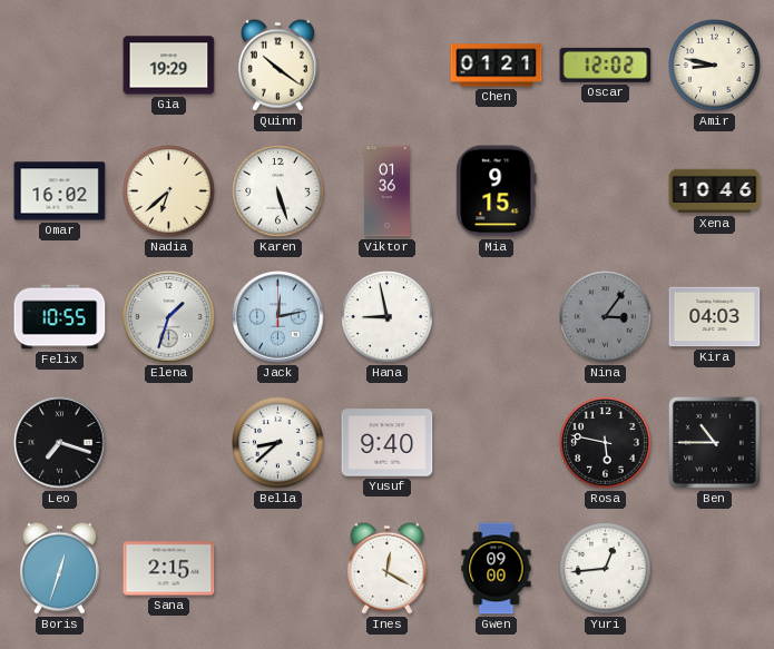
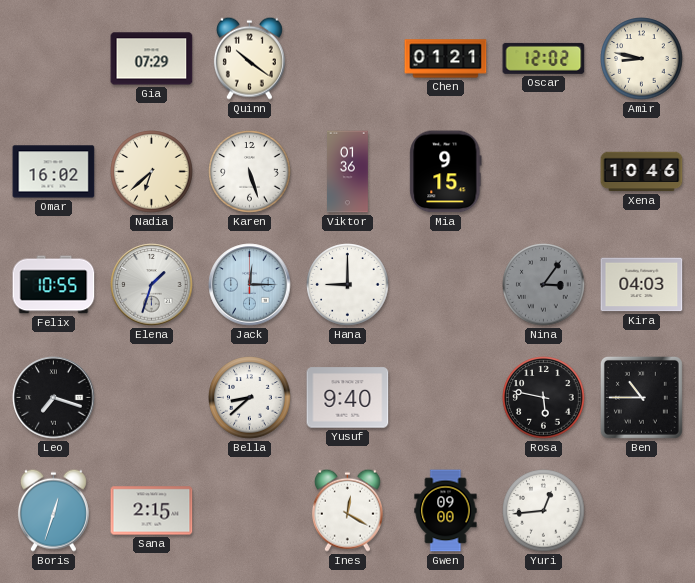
Gia: 19:29 -> 07:29
Jack: 12:13 -> 12:15
Hana: 8:58 -> 9:00
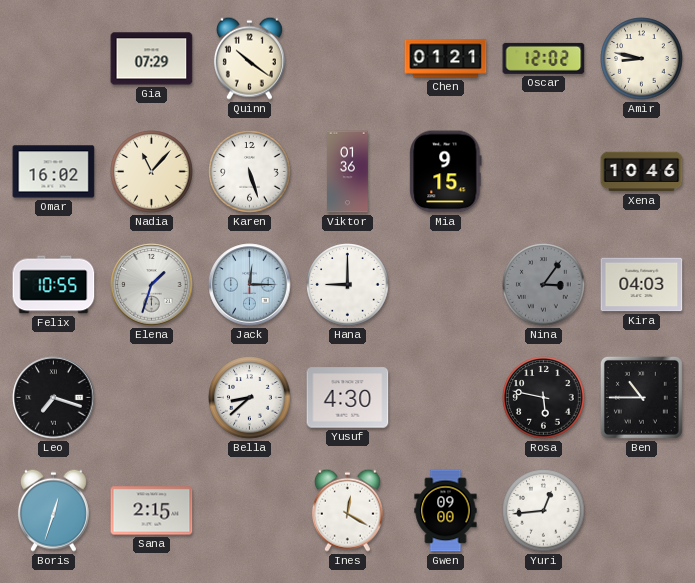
Nadia: 6:38 -> 11:07
Yusuf: 9:40 -> 4:30
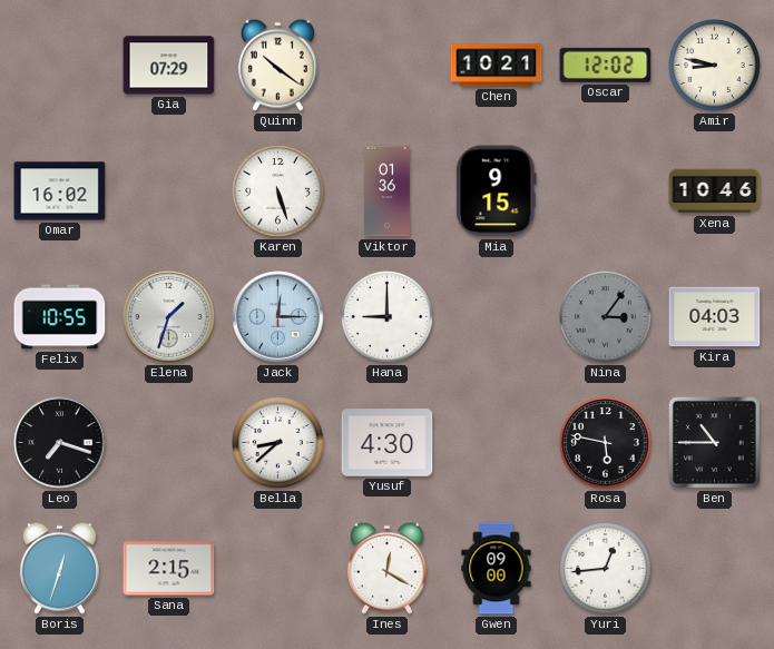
Chen: 01:21 -> 10:21
Nadia: 11:07 -> none
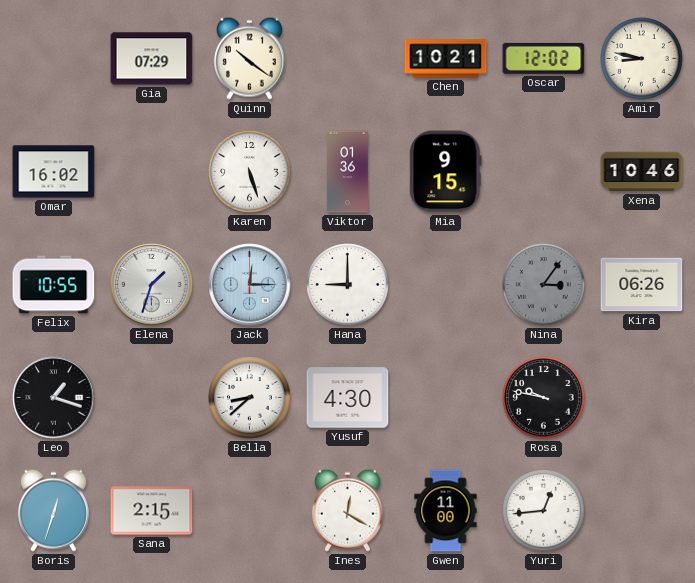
Kira: 04:03 -> 06:26
Leo: 7:18 -> 1:18
Rosa: 5:47 -> 9:47
Ben: 10:45 -> none
Gwen: 09:00 -> 11:00
